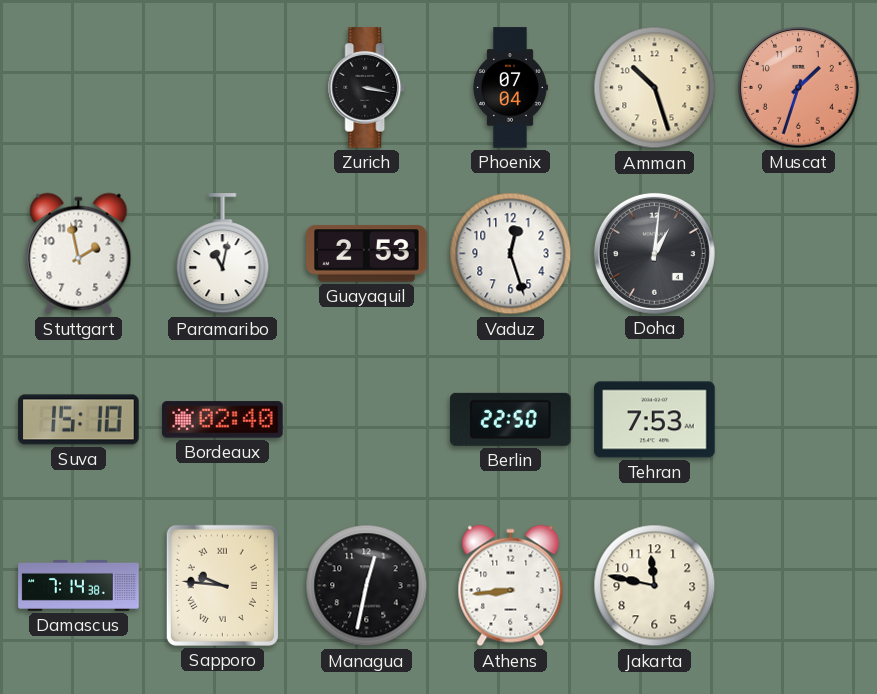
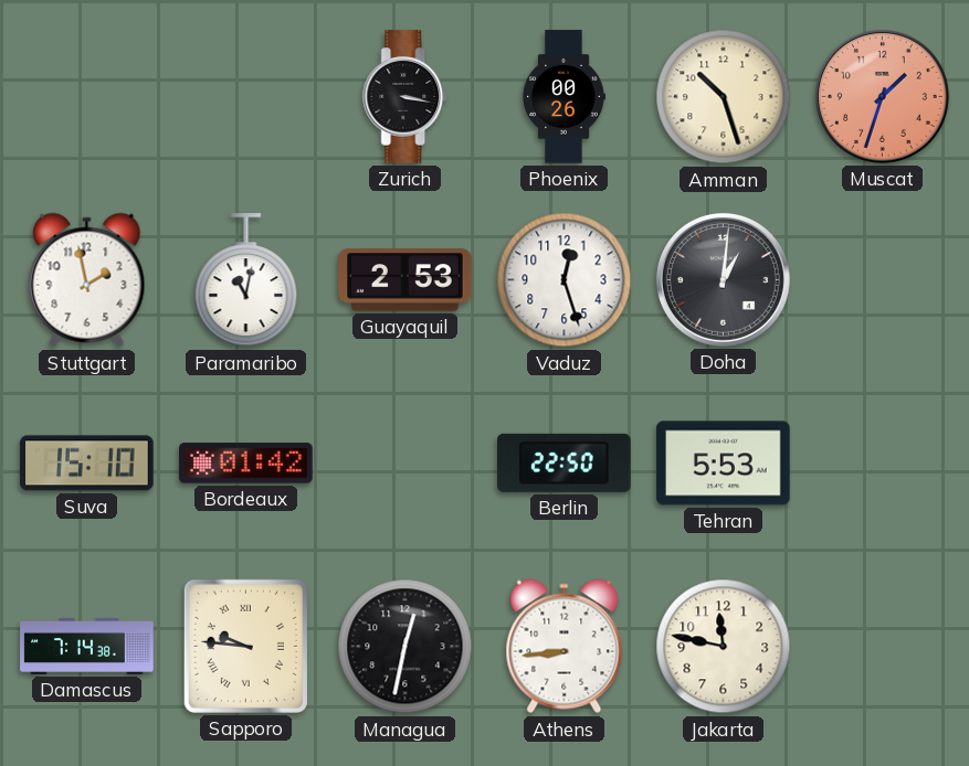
Phoenix: 07:04 -> 00:26
Bordeaux: 02:40 -> 01:42
Tehran: 7:53 -> 5:53
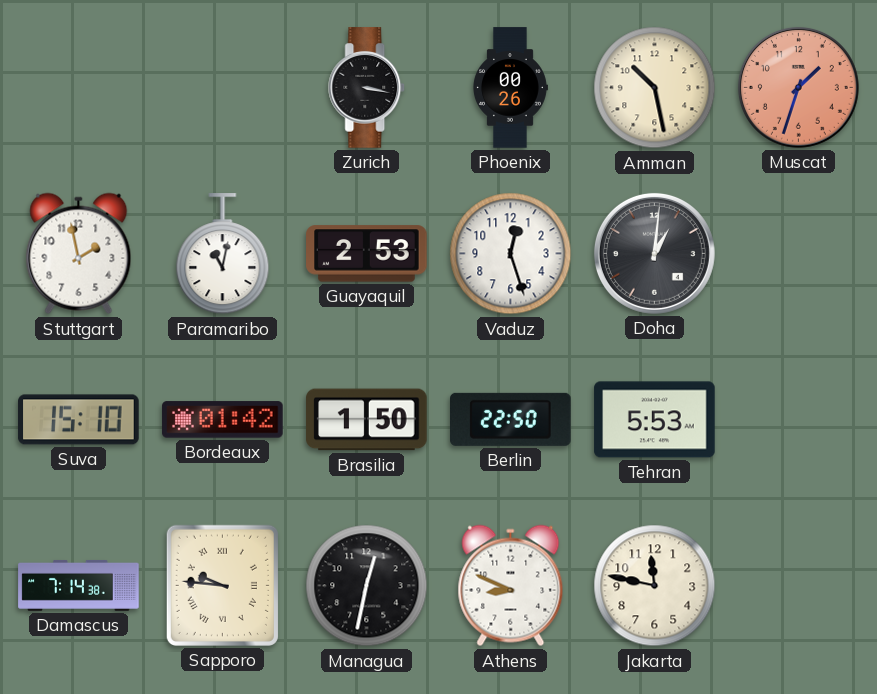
Amman: 10:27 -> 10:28
Brasilia: none -> 1:50
Athens: 8:44 -> 8:49
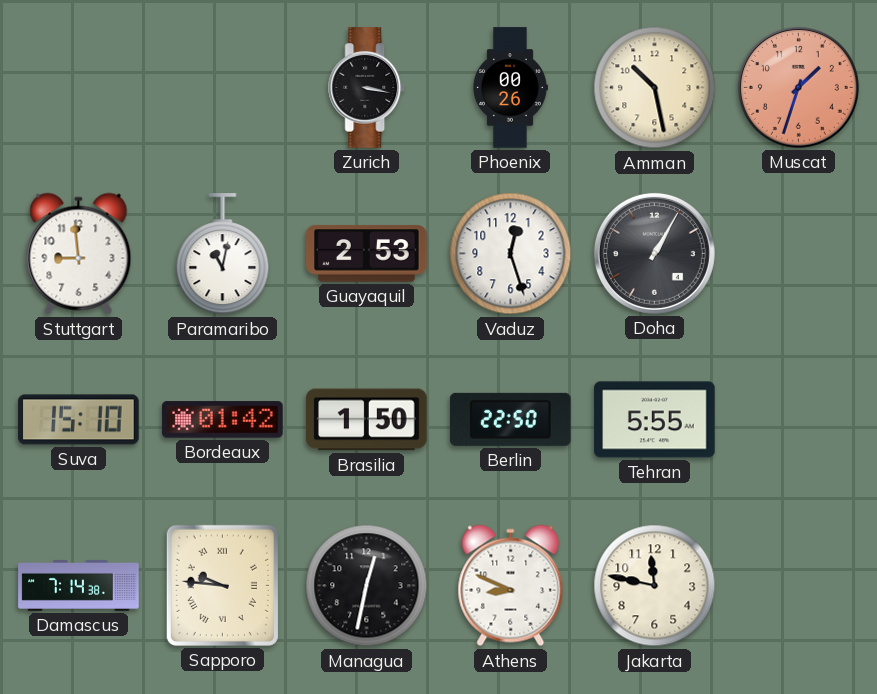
Stuttgart: 1:58 -> 8:59
Doha: 1:01 -> 1:05
Tehran: 5:53 -> 5:55
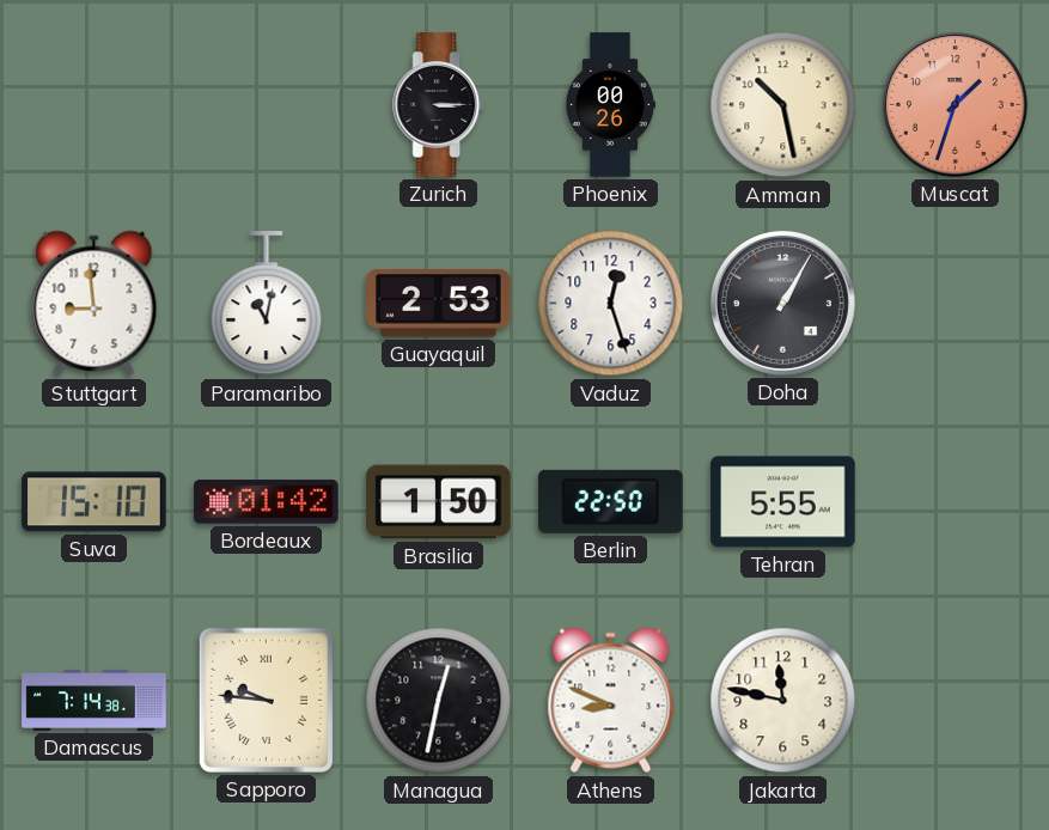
Zurich: 3:17 -> 3:15
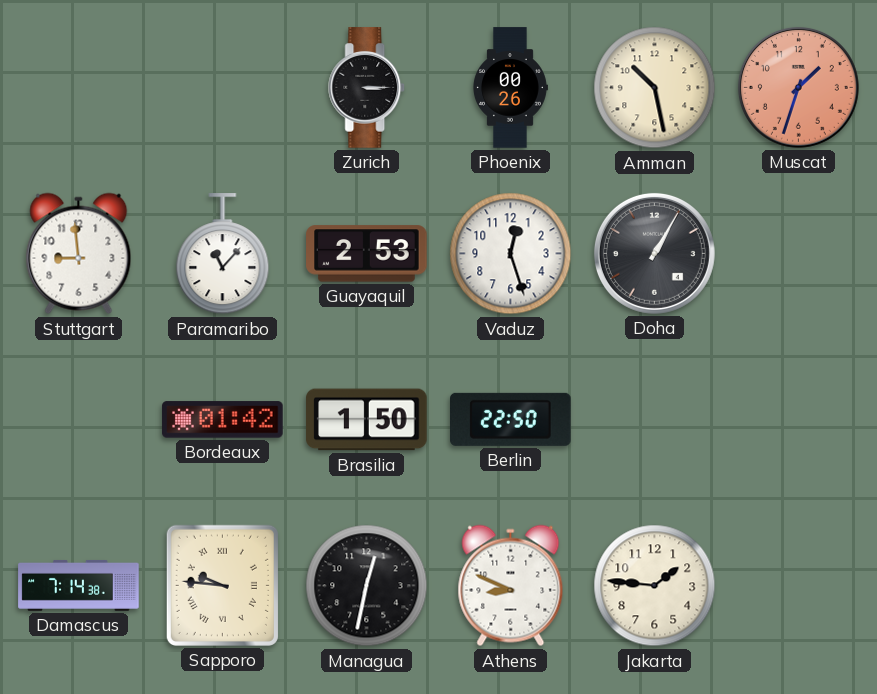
Paramaribo: 11:02 -> 11:07
Suva: 15:10 -> none
Tehran: 5:55 -> none
Jakarta: 11:47 -> 1:46
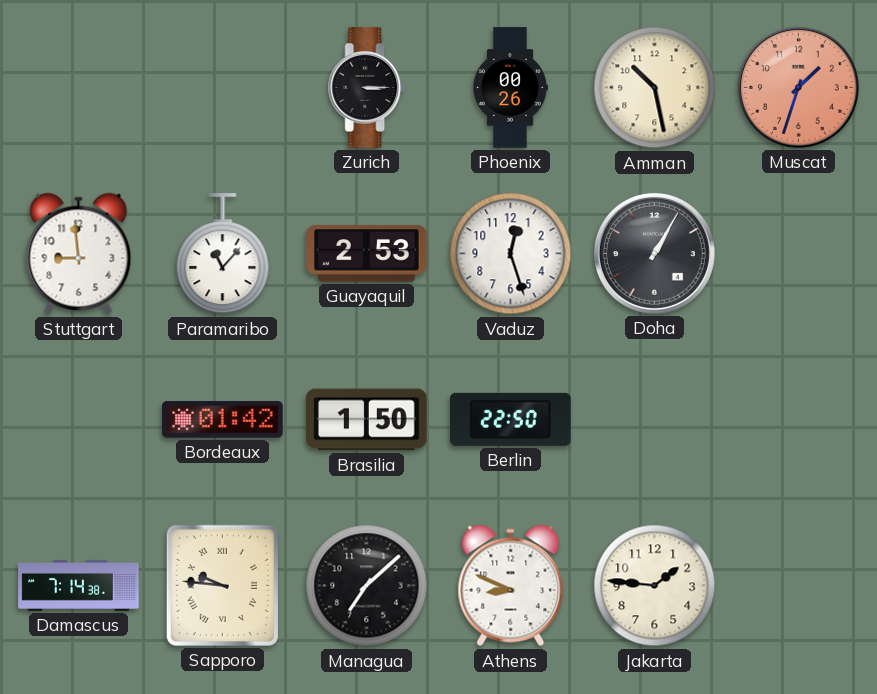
Managua: 12:32 -> 7:08
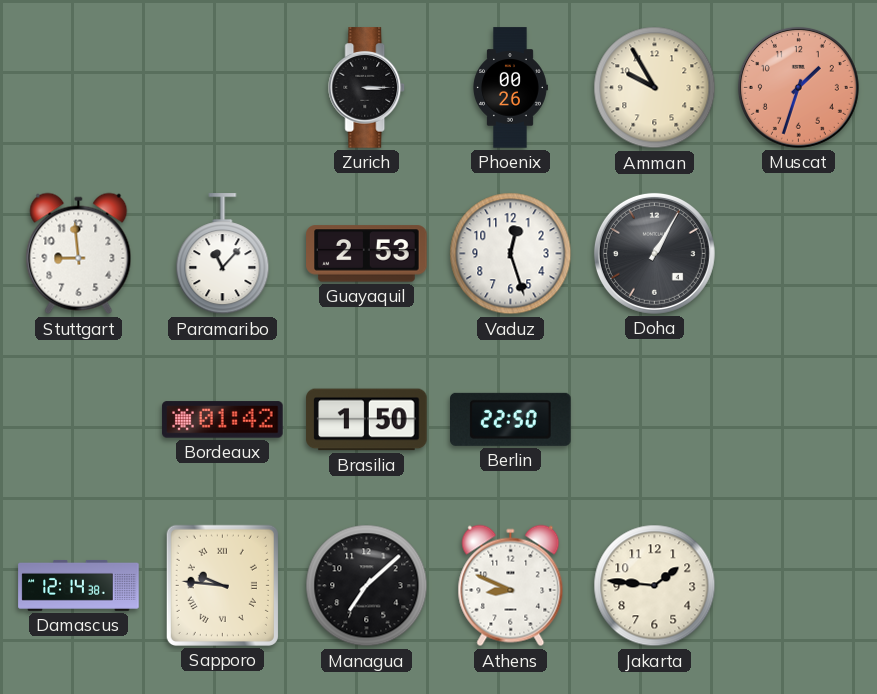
Amman: 10:28 -> 9:55
Damascus: 7:14 -> 12:14
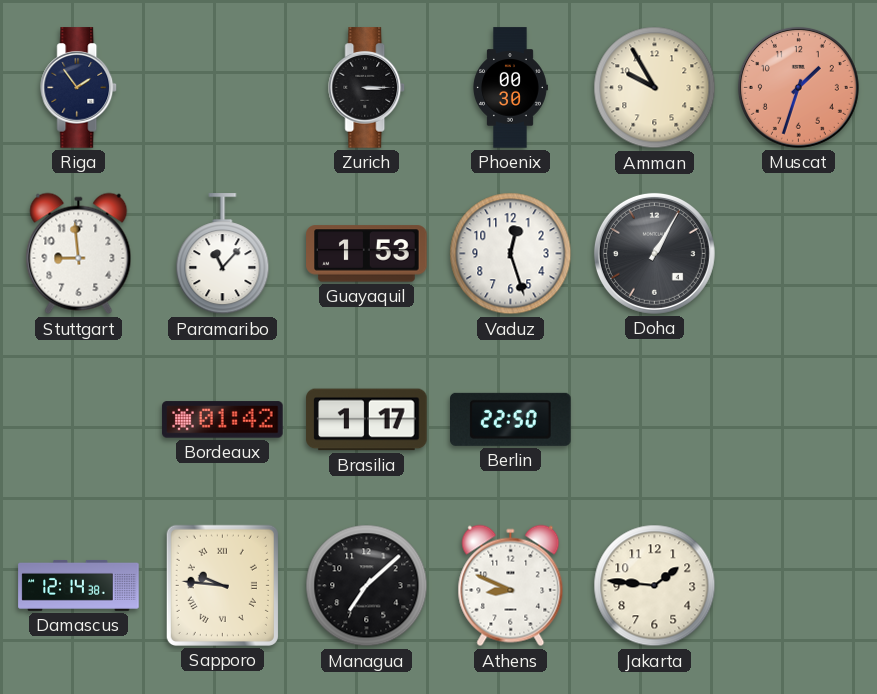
Riga: none -> 1:54
Phoenix: 00:26 -> 00:30
Guayaquil: 2:53 -> 1:53
Brasilia: 1:50 -> 1:17
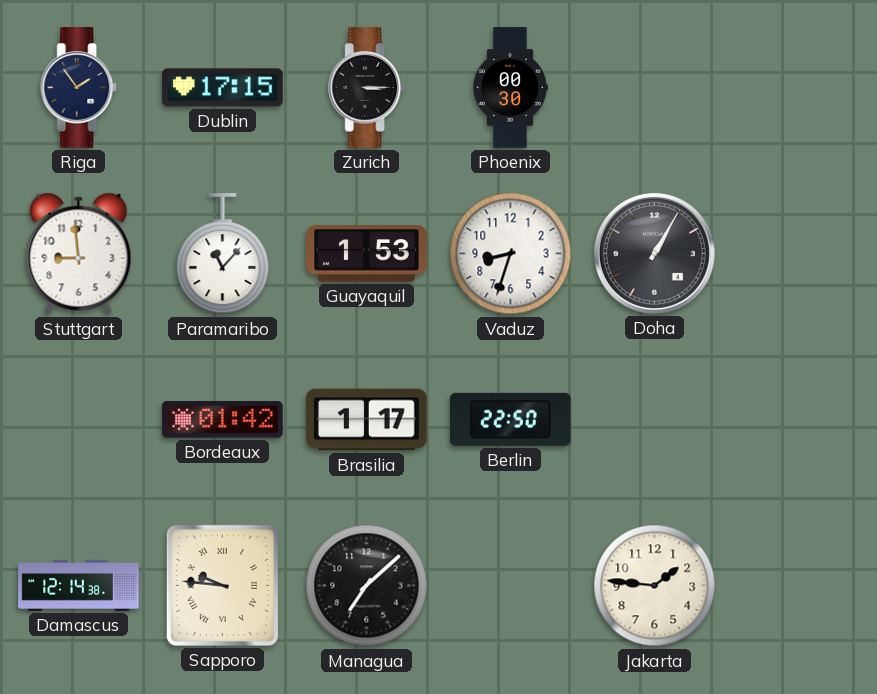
Dublin: none -> 17:15
Amman: 9:55 -> none
Muscat: 1:33 -> none
Vaduz: 12:27 -> 8:33
Athens: 8:49 -> none
